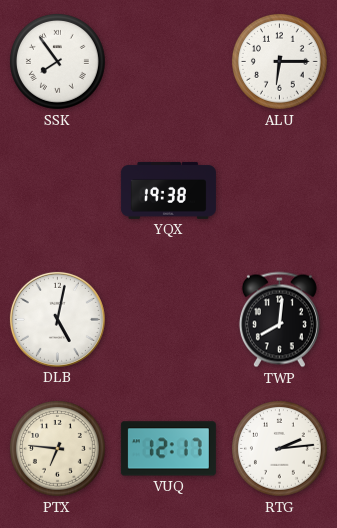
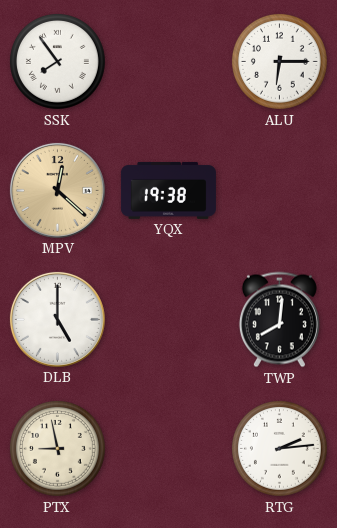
MPV: none -> 12:22
DLB: 5:02 -> 5:00
PTX: 6:46 -> 8:58
VUQ: 12:17 -> none
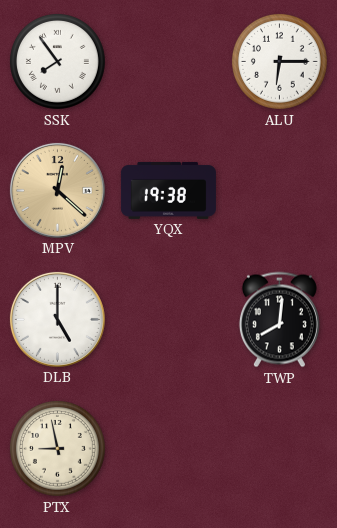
RTG: 2:14 -> none
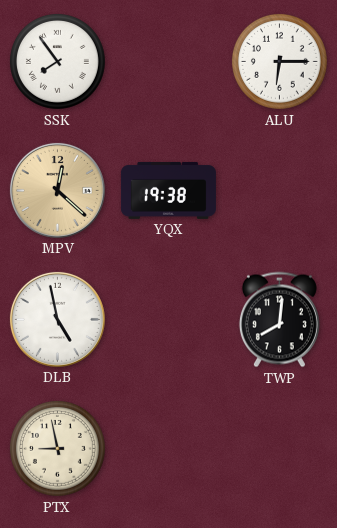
DLB: 5:00 -> 4:58
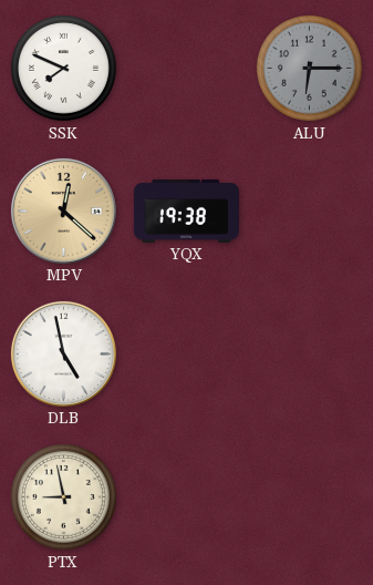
SSK: 7:54 -> 7:49
ALU dial: white -> grey
TWP: 8:01 -> none
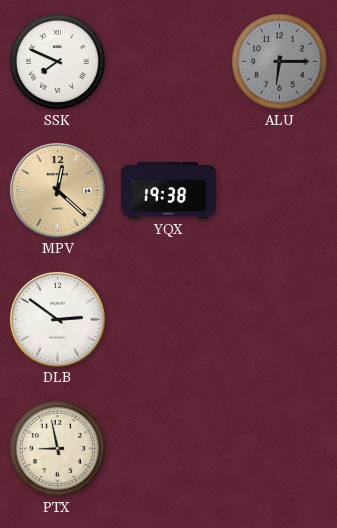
DLB: 4:58 -> 2:51
